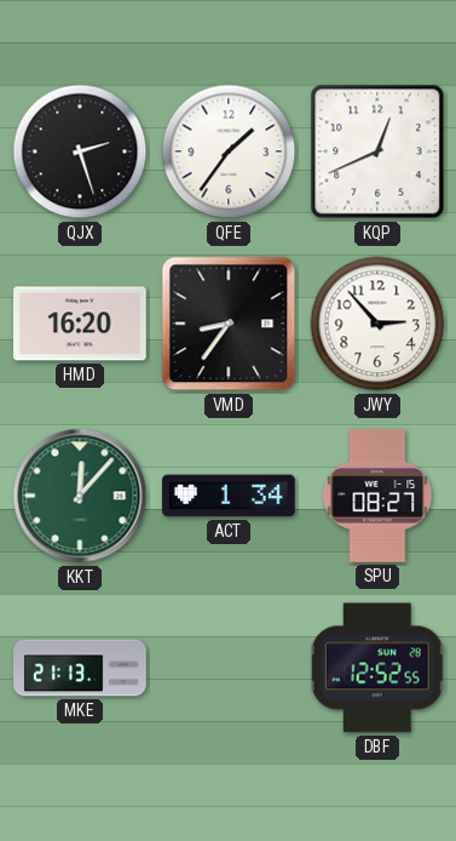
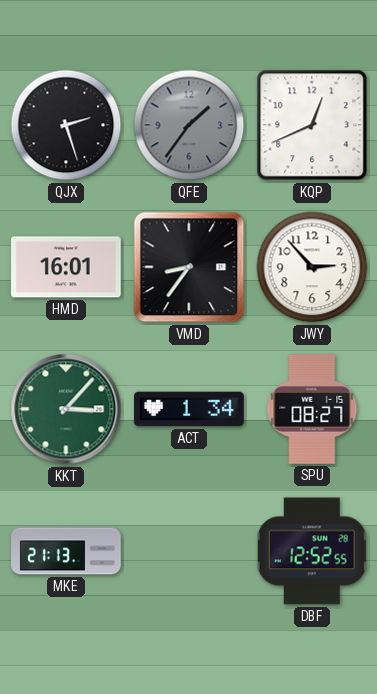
QFE dial: white -> grey
HMD: 16:20 -> 16:01
KKT: 12:07 -> 3:07
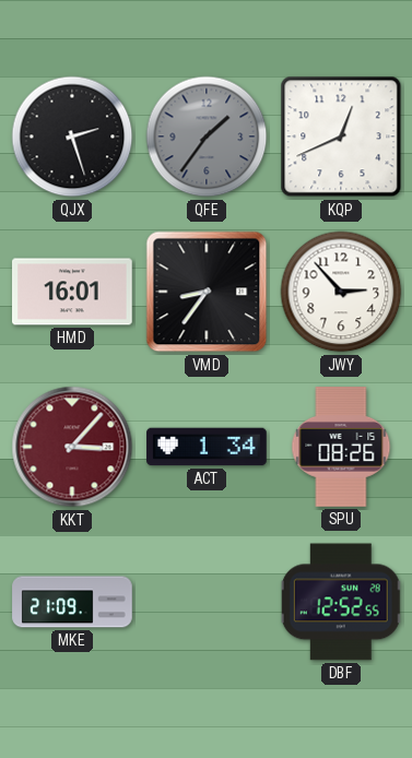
KKT dial: green -> burgundy
SPU: 08:27 -> 08:26
MKE: 21:13 -> 21:09
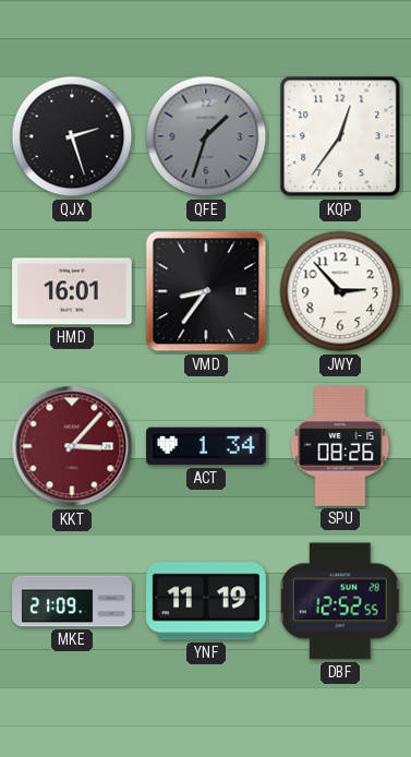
QFE: 1:36 -> 1:33
KQP: 12:41 -> 12:36
YNF: none -> 11:19
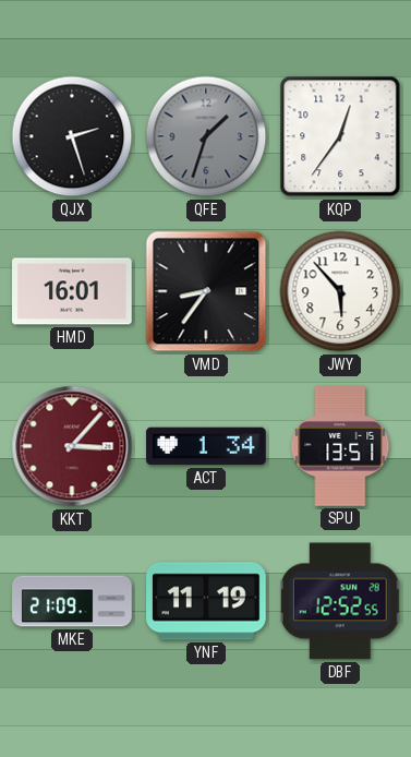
JWY: 2:53 -> 5:53
SPU: 08:26 -> 13:51
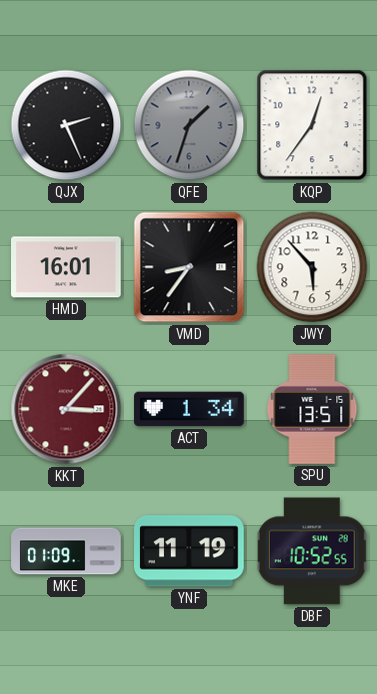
QJX: 2:27 -> 2:26
MKE: 21:09 -> 01:09
DBF: 12:52 -> 10:52
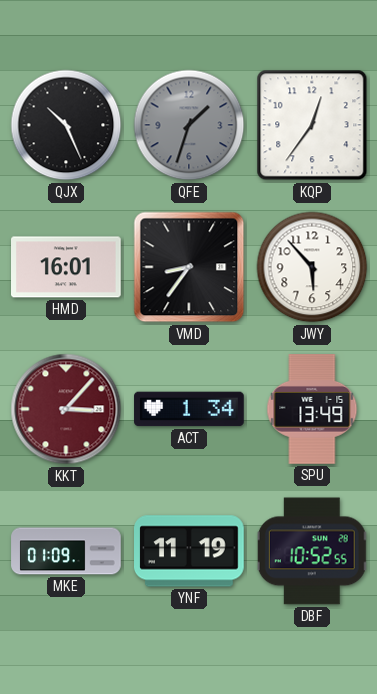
QJX: 2:26 -> 10:26
SPU: 13:51 -> 13:49
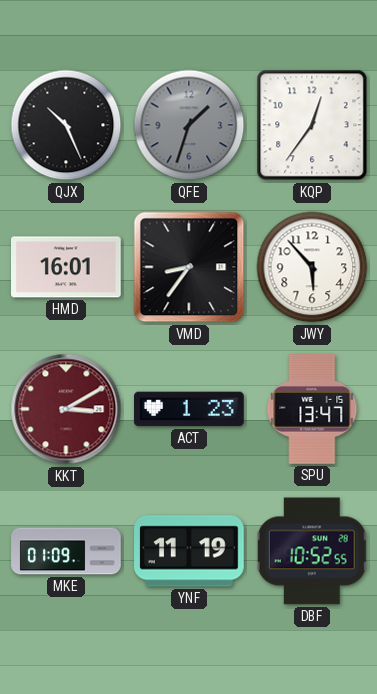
KKT: 3:07 -> 3:10
ACT: 1:34 -> 1:23
SPU: 13:49 -> 13:47
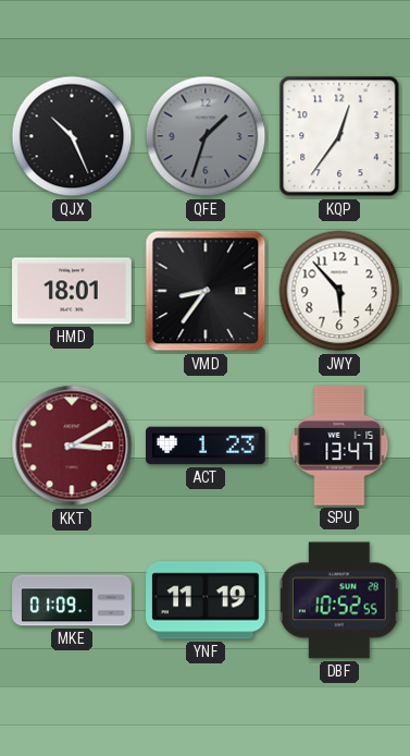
HMD: 16:01 -> 18:01
